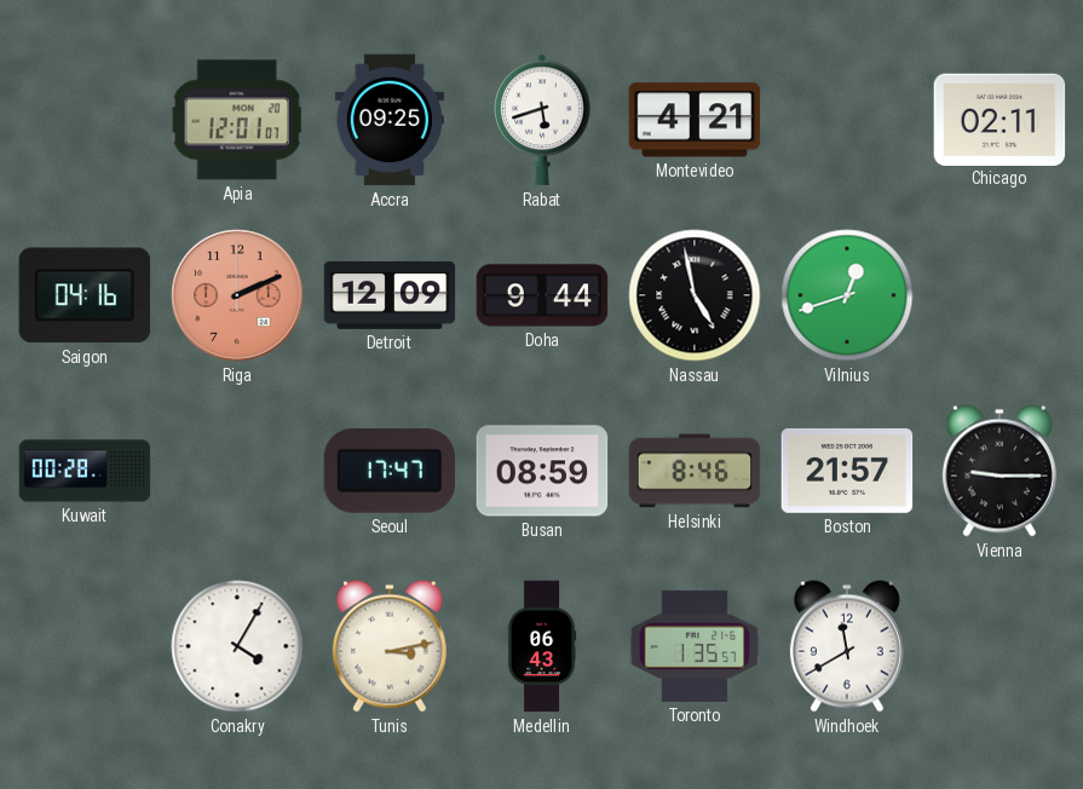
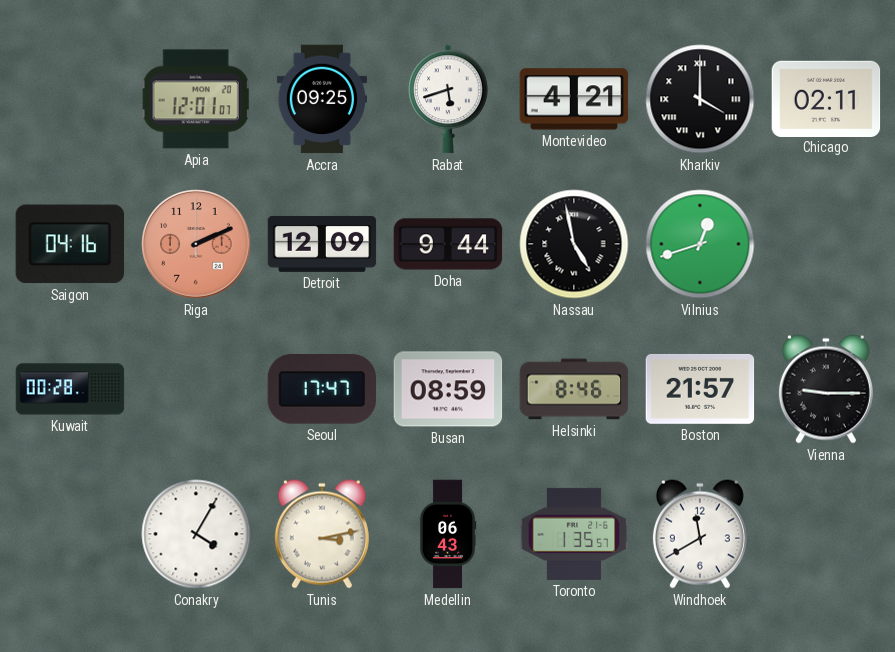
Kharkiv: none -> 4:00
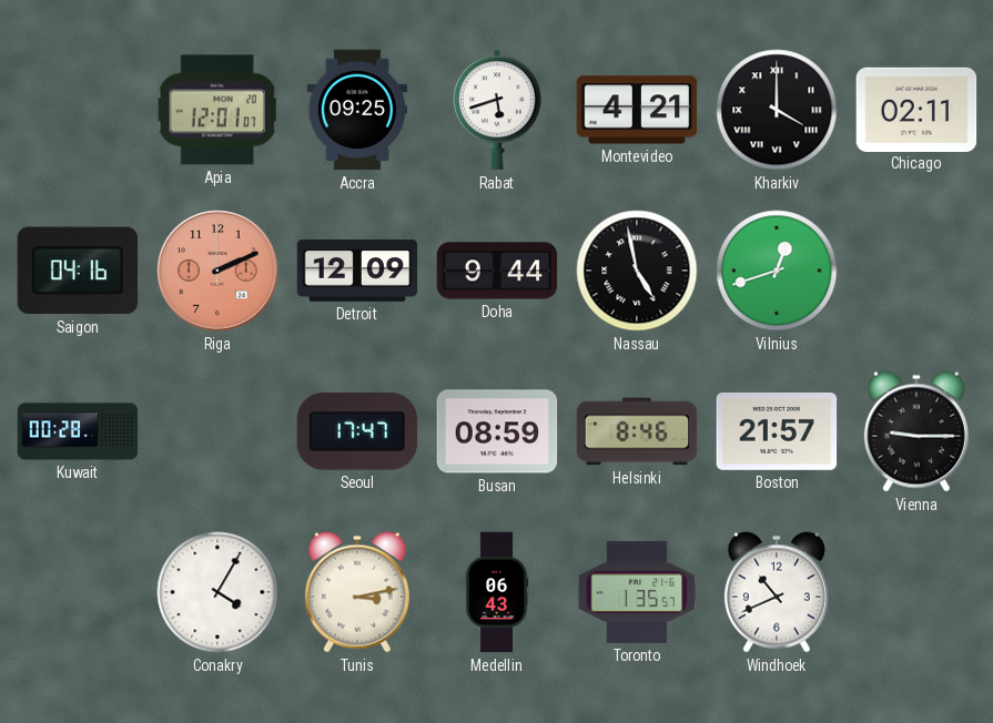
Windhoek: 11:40 -> 10:41
